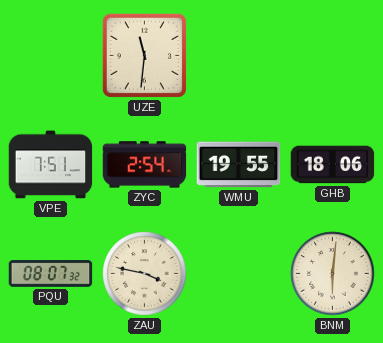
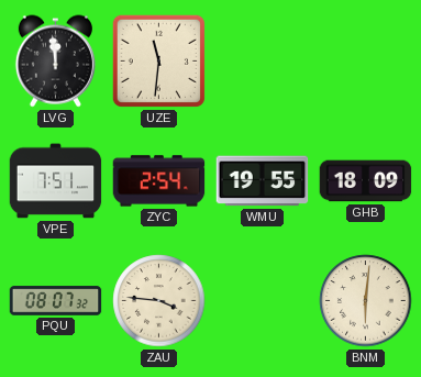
LVG: none -> 11:59
GHB: 18:06 -> 18:09
ZAU: 3:47 -> 3:46
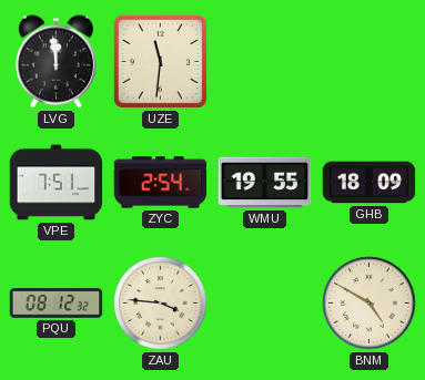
PQU: 08:07 -> 08:12
BNM: 6:01 -> 4:50
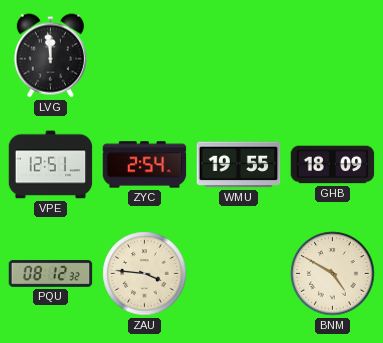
UZE: 11:31 -> none
VPE: 7:51 -> 12:51
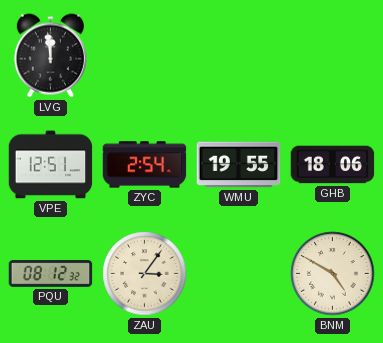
GHB: 18:09 -> 18:06
ZAU: 3:46 -> 3:06
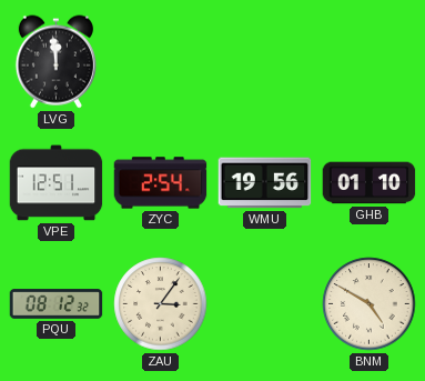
WMU: 19:55 -> 19:56
GHB: 18:06 -> 01:10
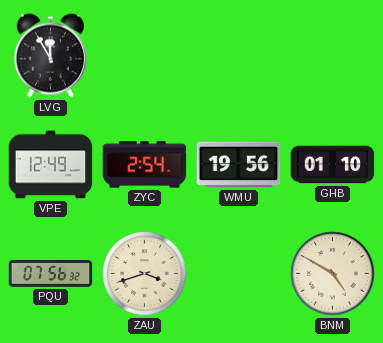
LVG: 11:59 -> 11:55
VPE: 12:51 -> 12:49
PQU: 08:12 -> 07:56
ZAU: 3:06 -> 3:42
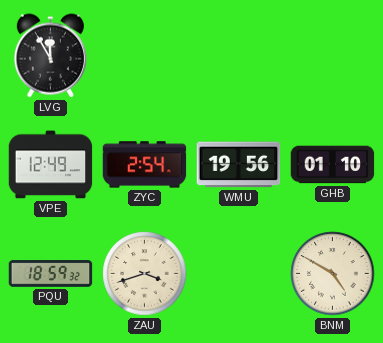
PQU: 07:56 -> 18:59
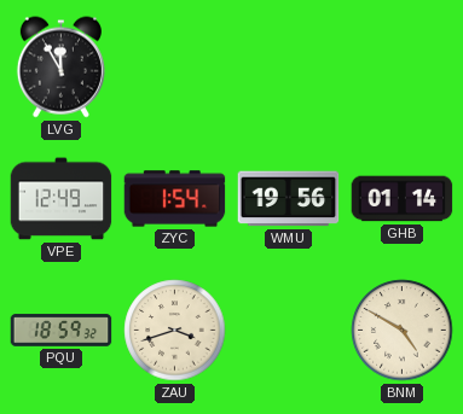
ZYC: 2:54 -> 1:54
GHB: 01:10 -> 01:14
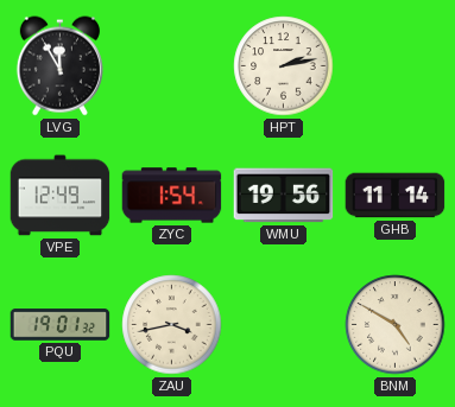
HPT: none -> 2:13
GHB: 01:14 -> 11:14
PQU: 18:59 -> 19:01
ZAU: 3:42 -> 3:43
